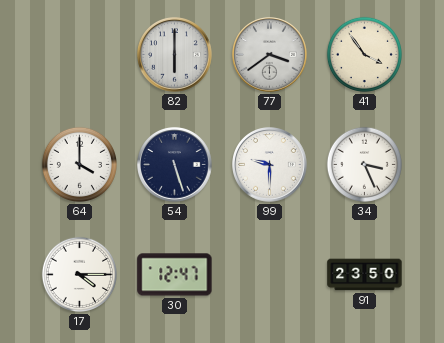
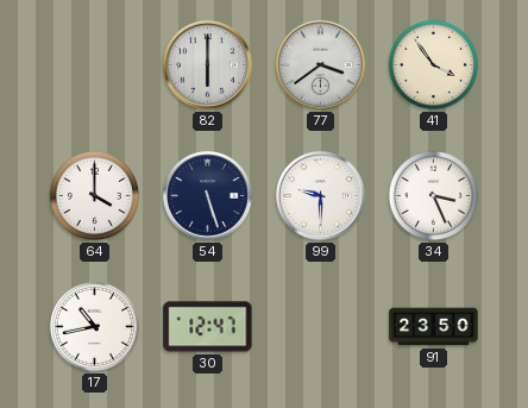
17: 4:15 -> 10:43
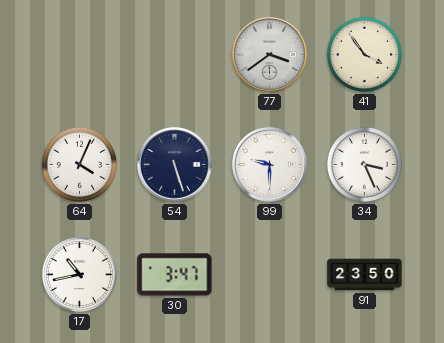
82: 6:00 -> none
64: 4:00 -> 4:04
30: 12:47 -> 3:47
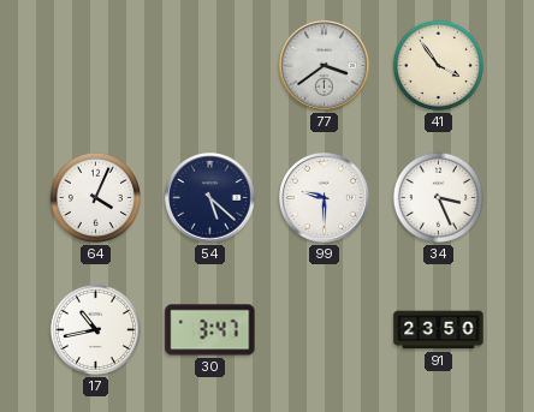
54: 5:27 -> 5:22
